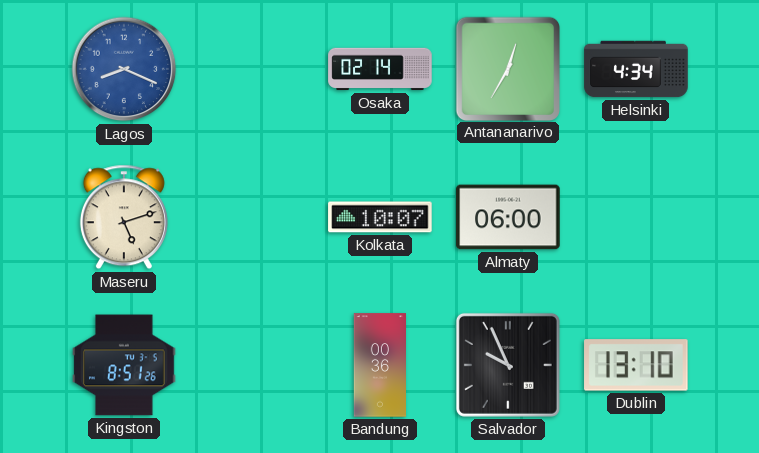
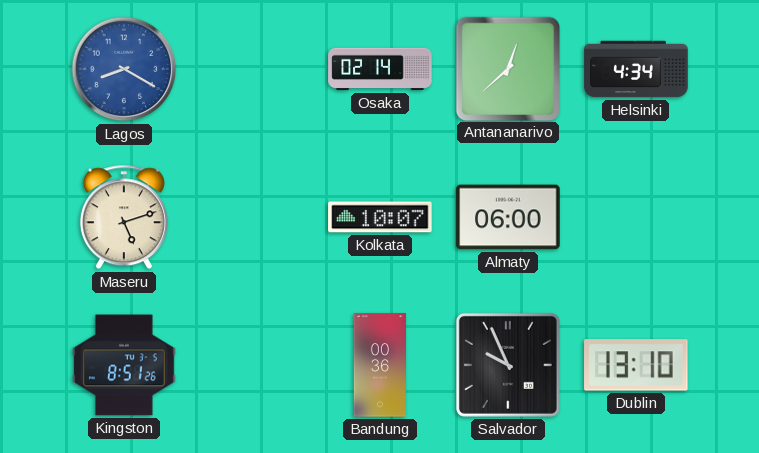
Lagos: 8:19 -> 8:20
Antananarivo: 12:35 -> 12:38
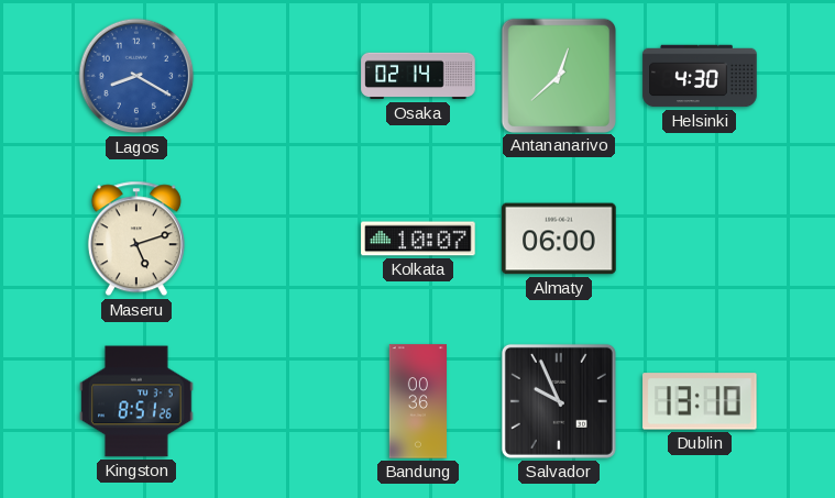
Helsinki: 4:34 -> 4:30
